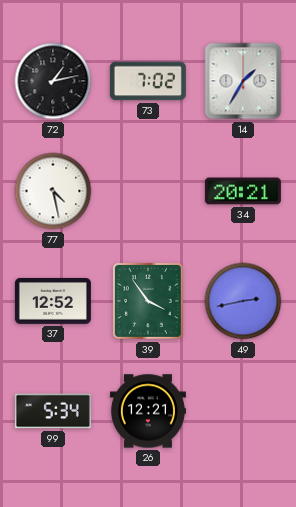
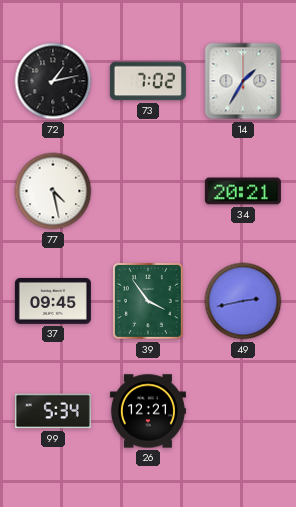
37: 12:52 -> 09:45
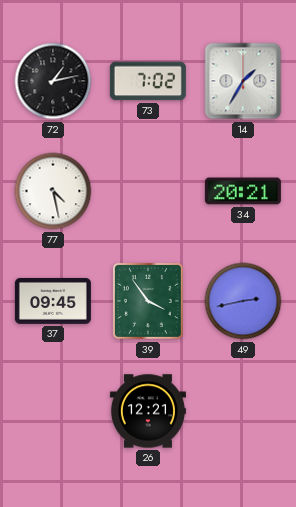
99: 5:34 -> none
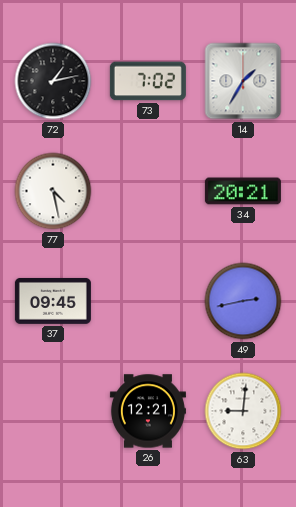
39: 3:54 -> none
63: none -> 9:01
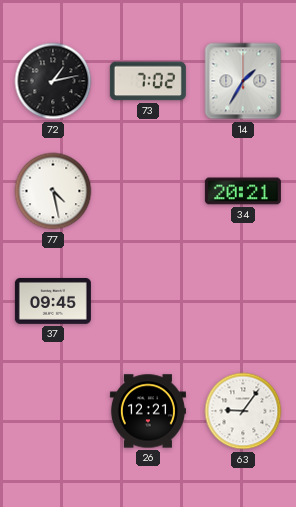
49: 2:43 -> none
63: 9:01 -> 9:06
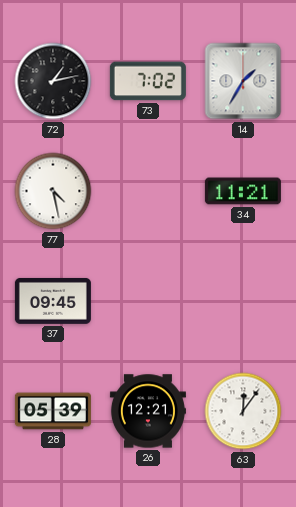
34: 20:21 -> 11:21
28: none -> 05:39
63: 9:06 -> 12:06
